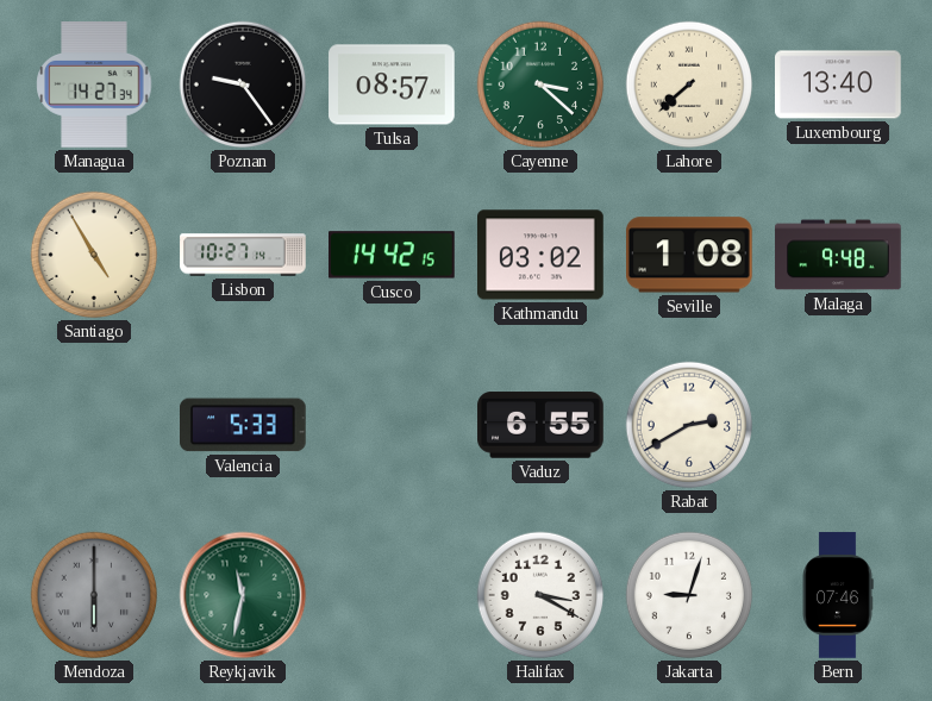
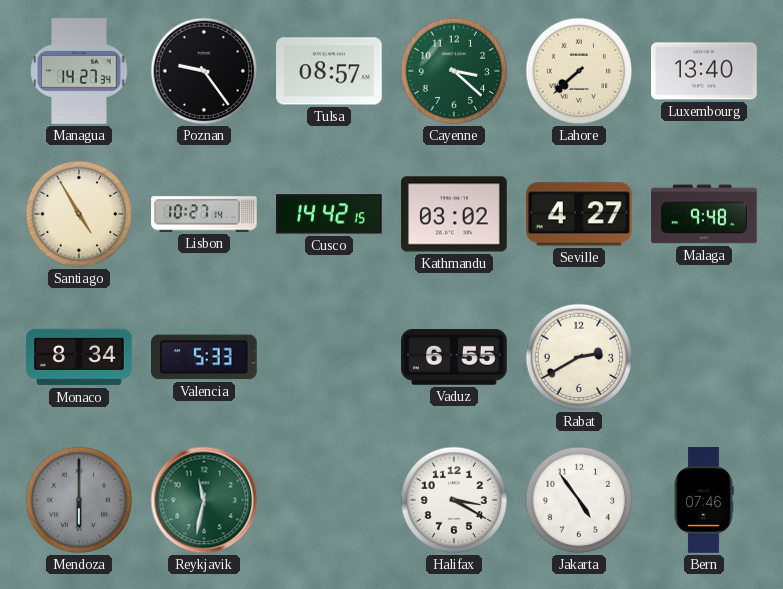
Seville: 1:08 -> 4:27
Monaco: none -> 8:34
Jakarta: 9:03 -> 4:54
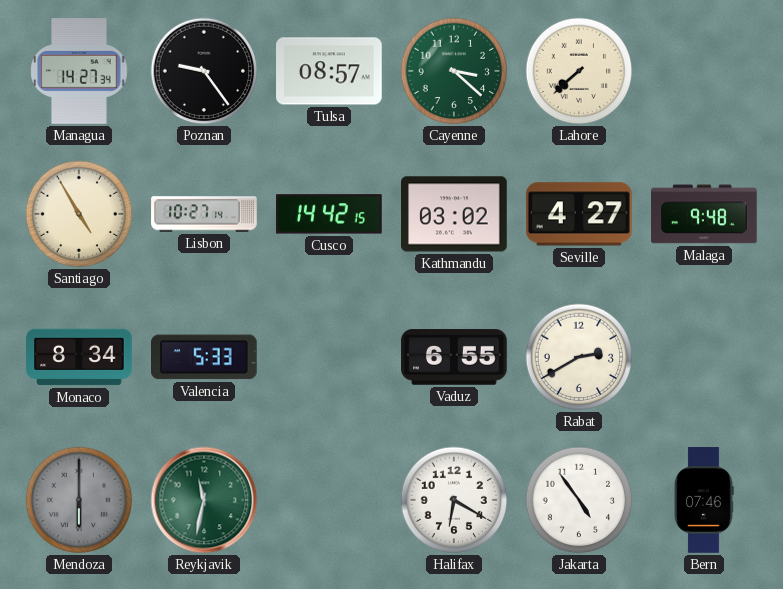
Luxembourg: 13:40 -> none
Halifax: 3:20 -> 6:20
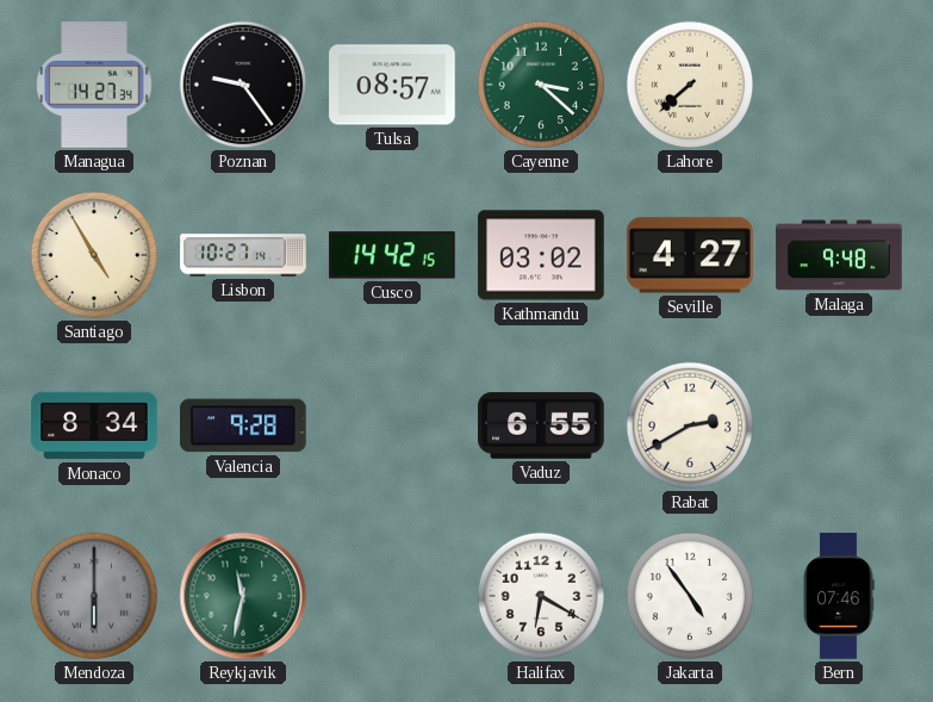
Valencia: 5:33 -> 9:28
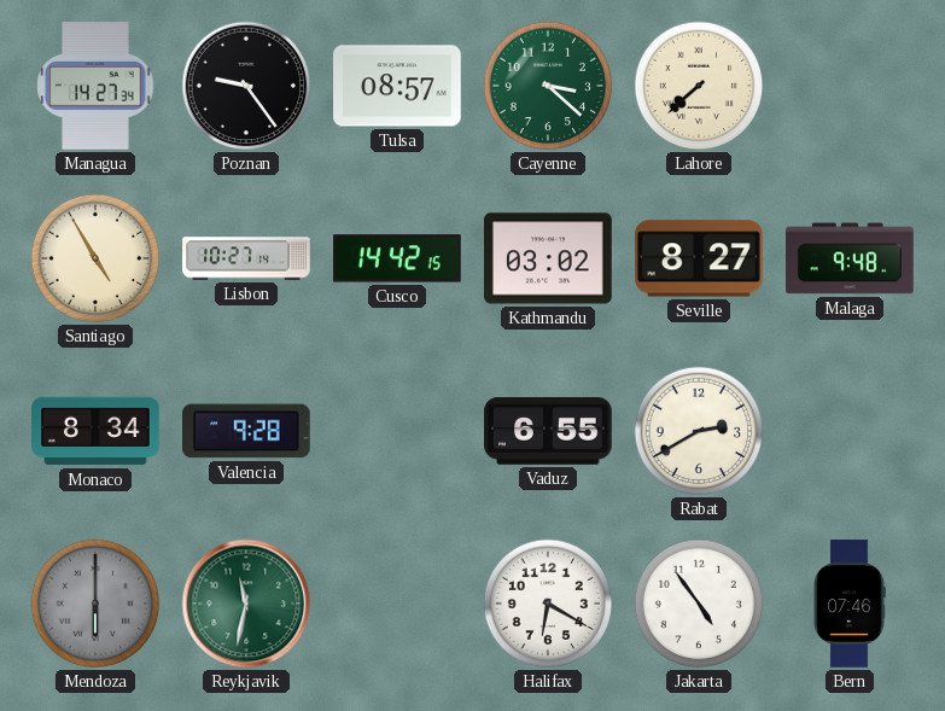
Seville: 4:27 -> 8:27
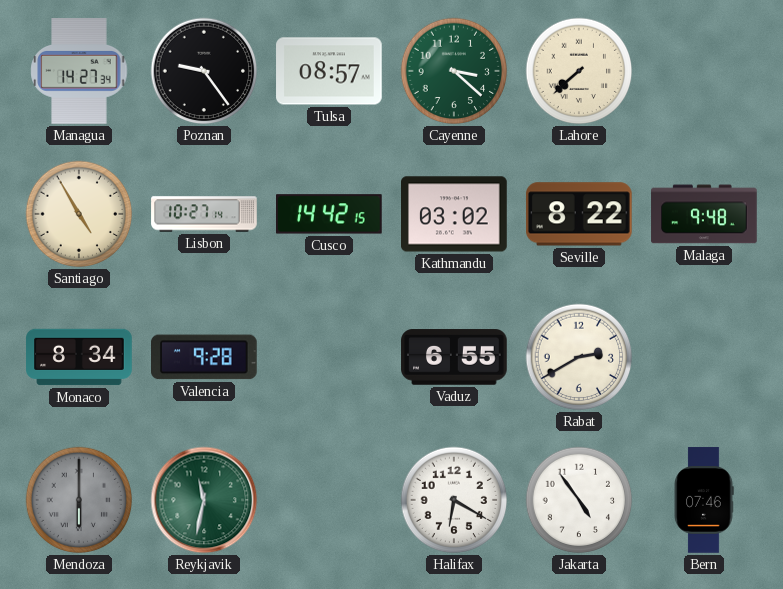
Seville: 8:27 -> 8:22
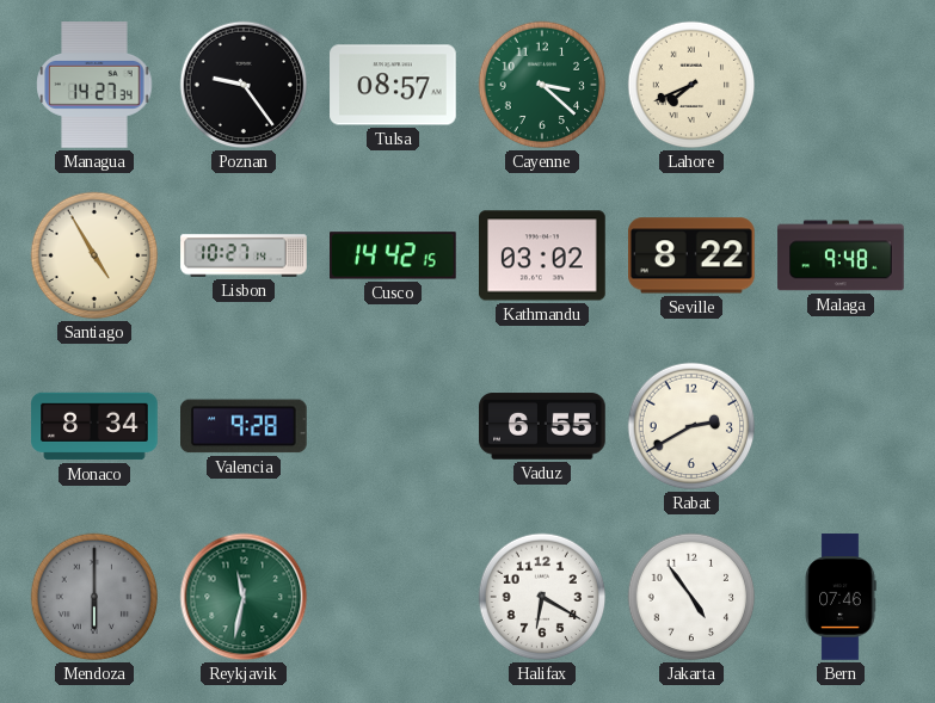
Lahore: 7:38 -> 7:41
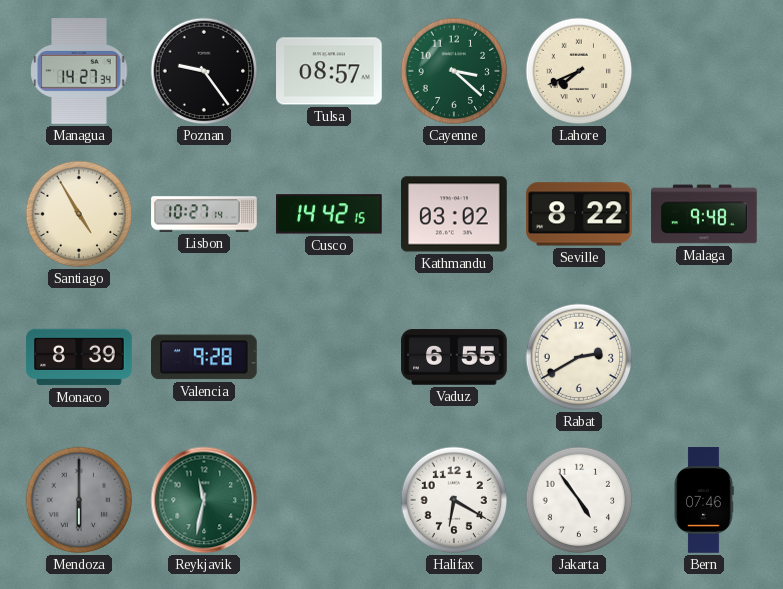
Monaco: 8:34 -> 8:39
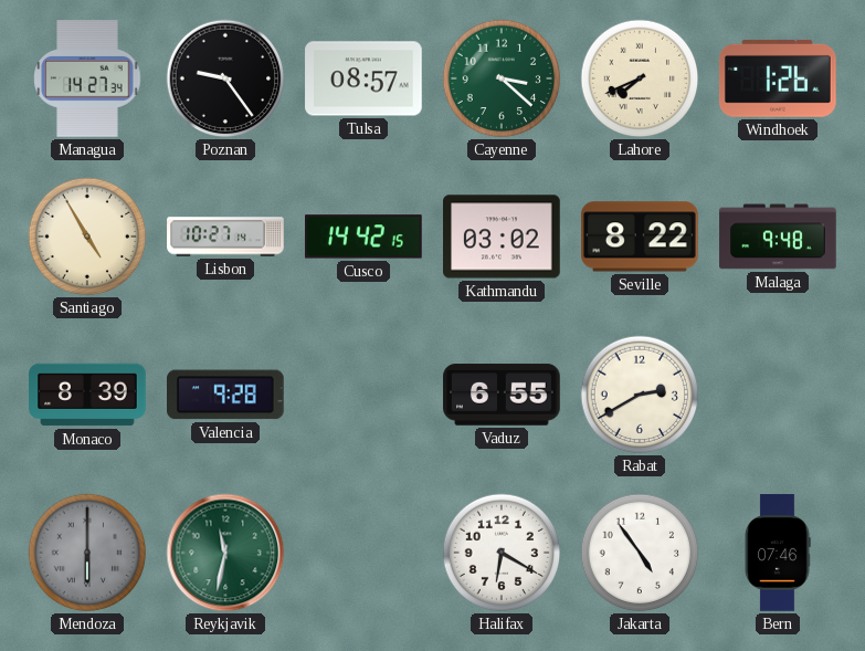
Windhoek: none -> 1:26
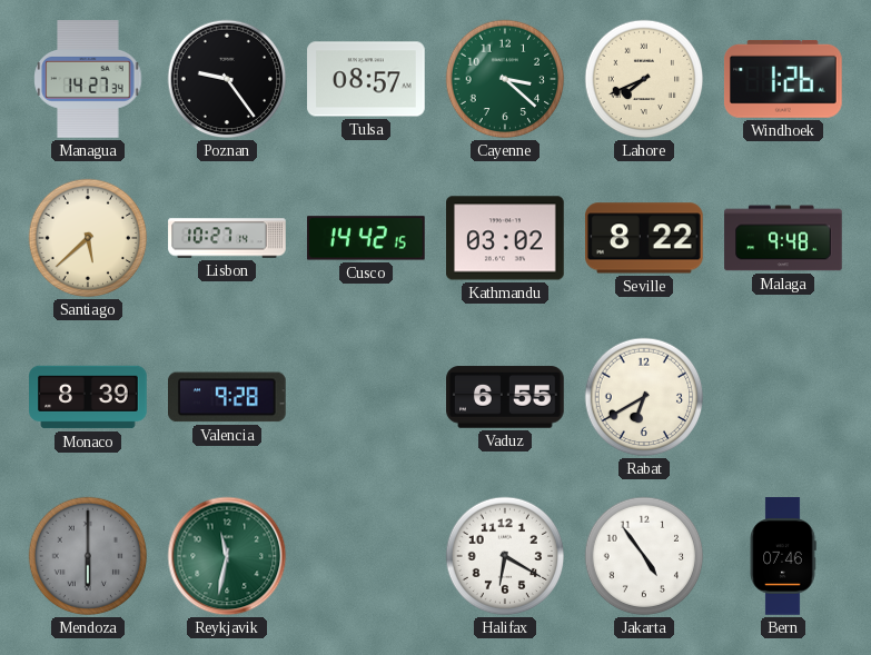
Santiago: 4:55 -> 5:38
Rabat: 2:40 -> 6:40
